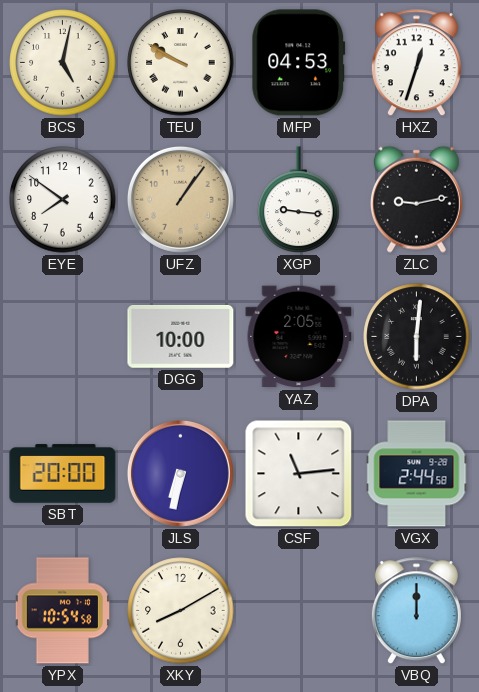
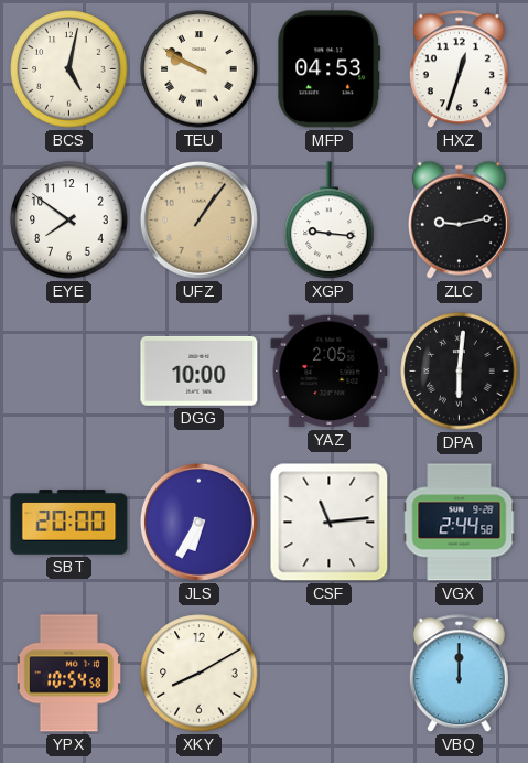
JLS: 6:32 -> 6:35
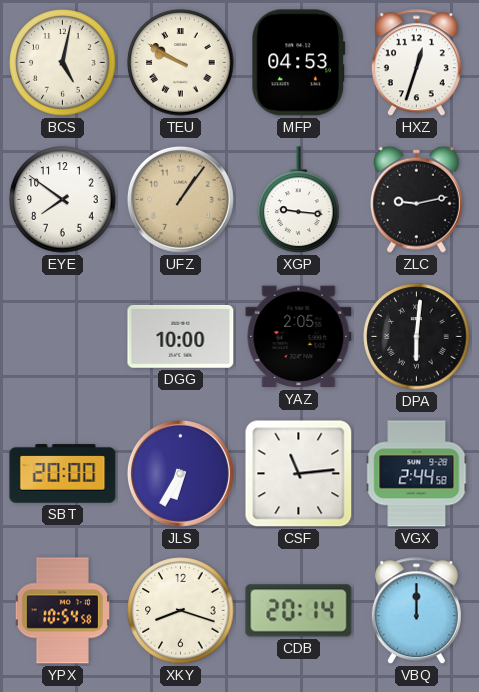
XKY: 8:10 -> 8:18
CDB: none -> 20:14
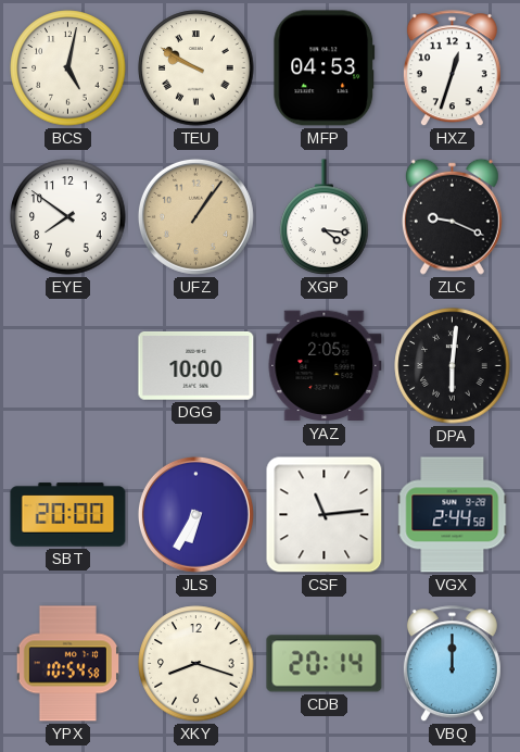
XGP: 9:16 -> 4:16
ZLC: 9:13 -> 9:19
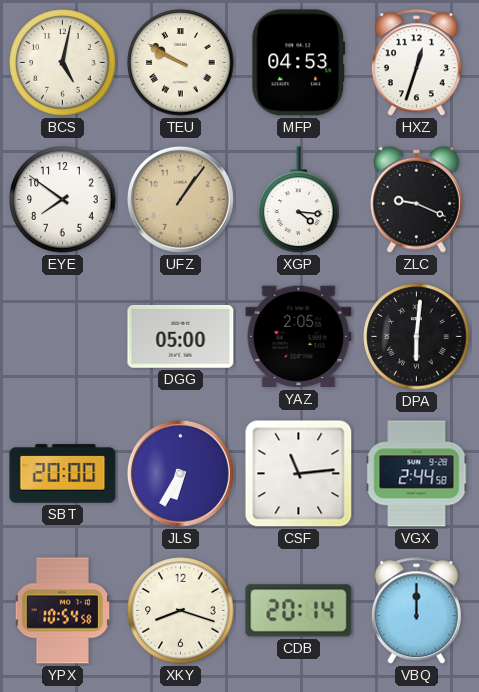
DGG: 10:00 -> 05:00
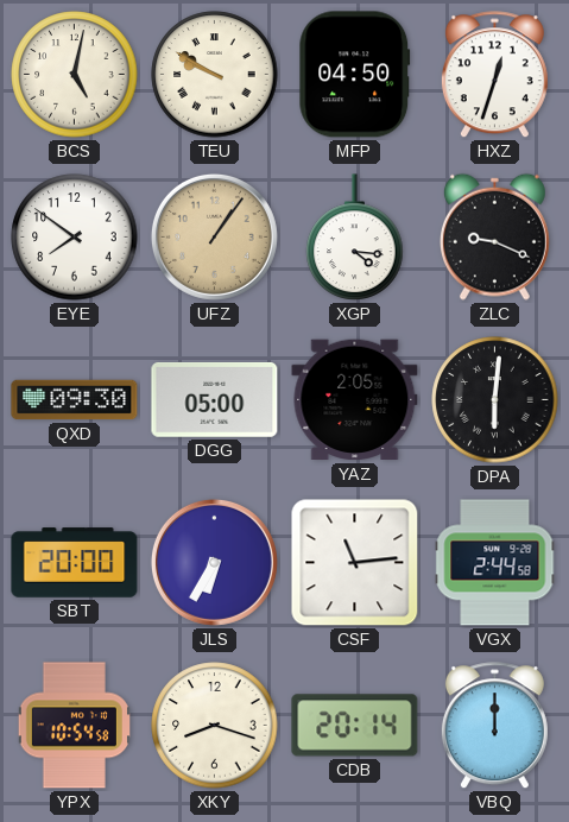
MFP: 04:53 -> 04:50
QXD: none -> 09:30
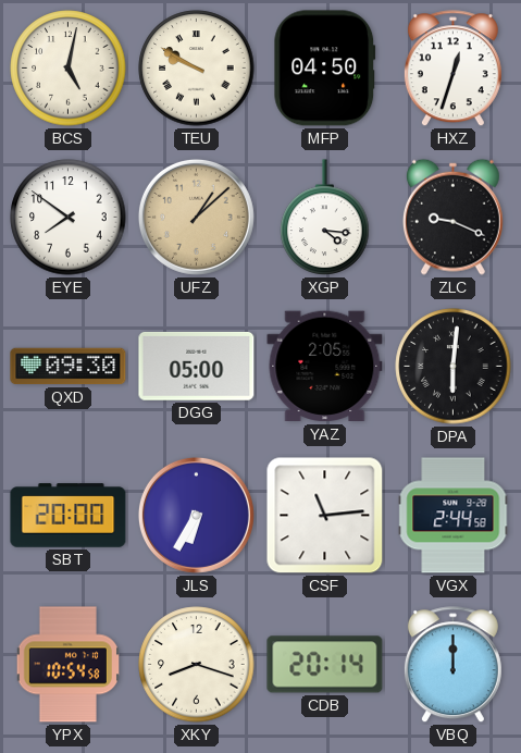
UFZ: 1:06 -> 1:08
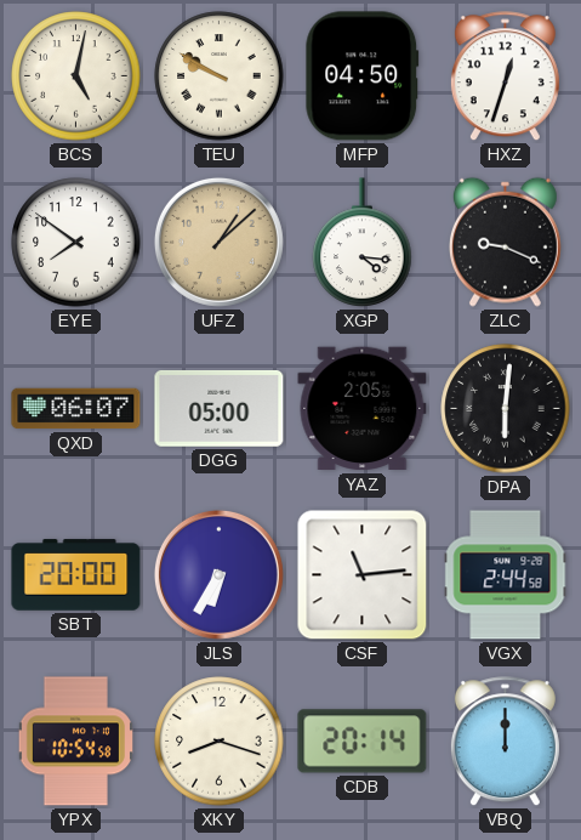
QXD: 09:30 -> 06:07
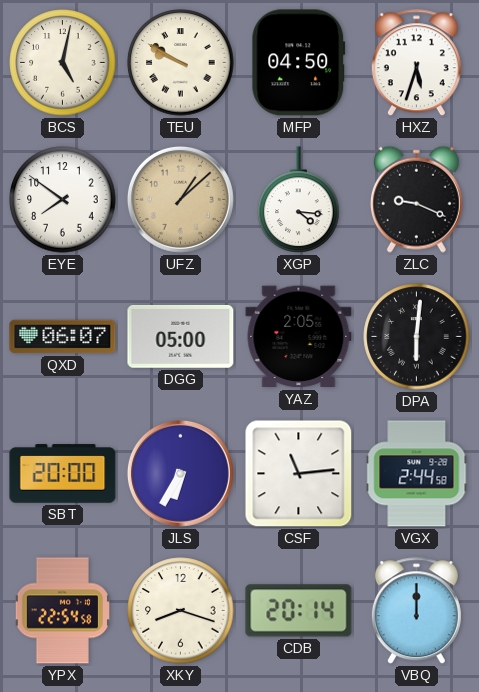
HXZ: 12:33 -> 5:33
YPX: 10:54 -> 22:54
